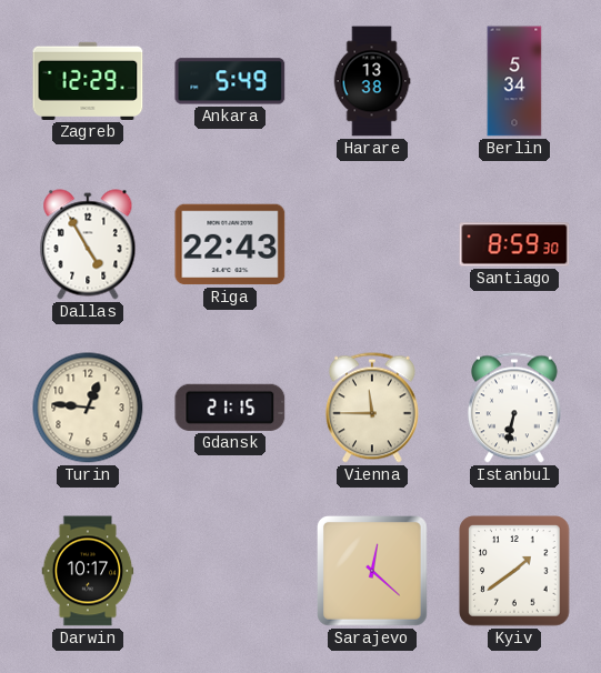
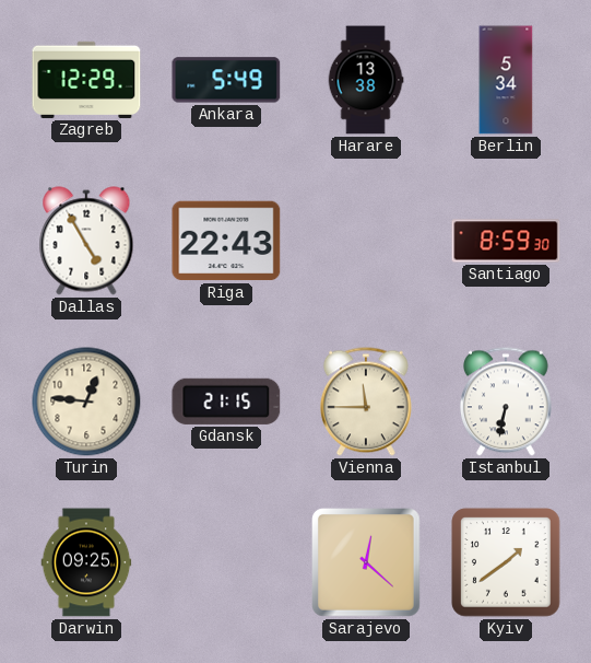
Darwin: 10:17 -> 09:25
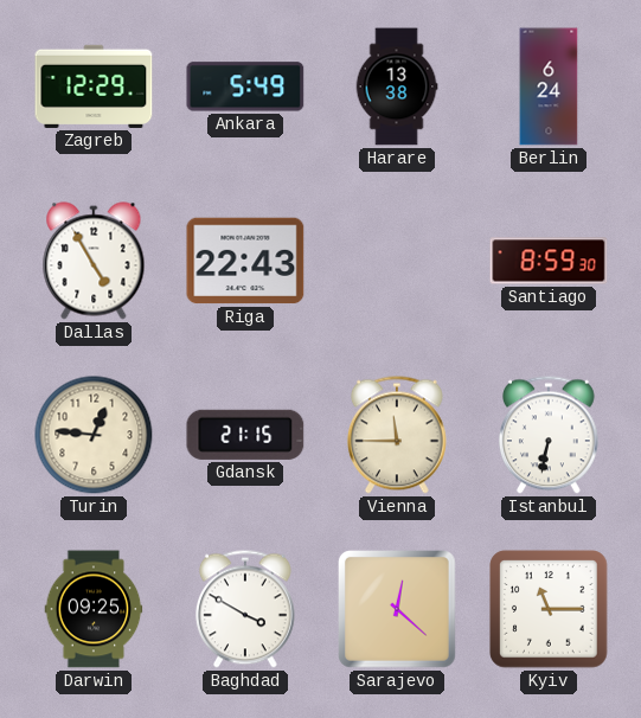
Berlin: 5:34 -> 6:24
Baghdad: none -> 3:50
Kyiv: 1:39 -> 11:15
